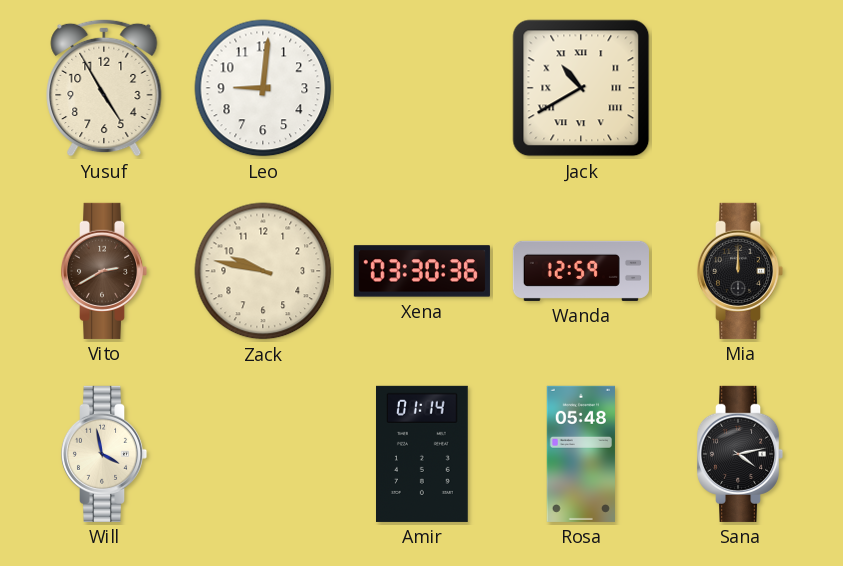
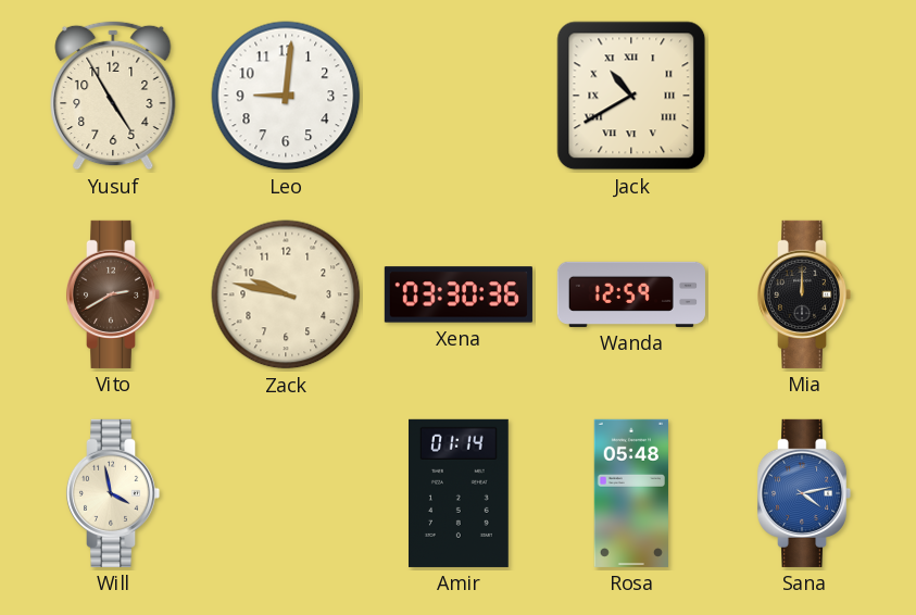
Sana dial: black -> blue
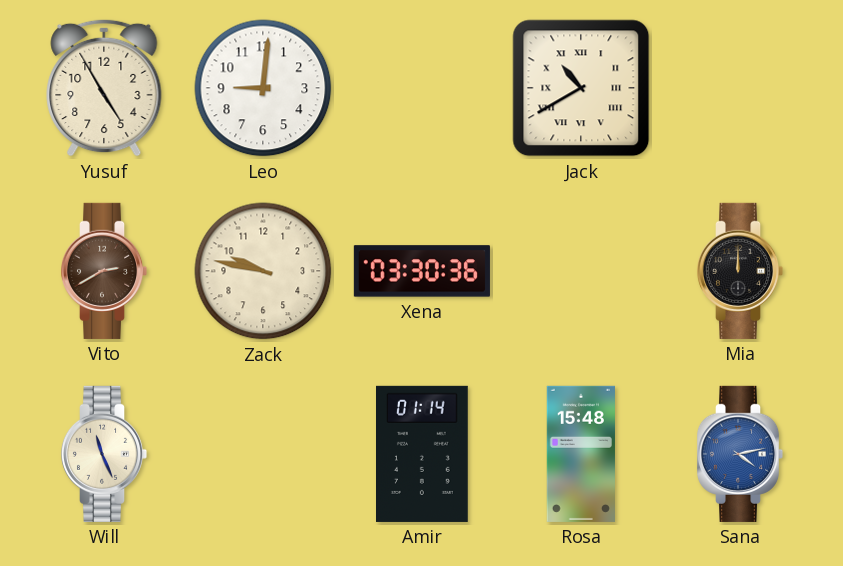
Wanda: 12:59 -> none
Will: 3:58 -> 11:26
Rosa: 05:48 -> 15:48
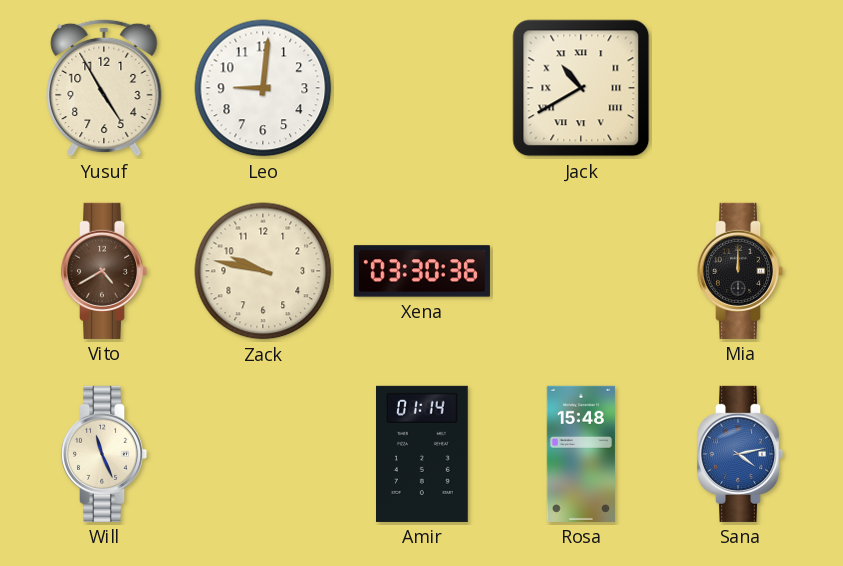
Vito: 2:40 -> 4:40
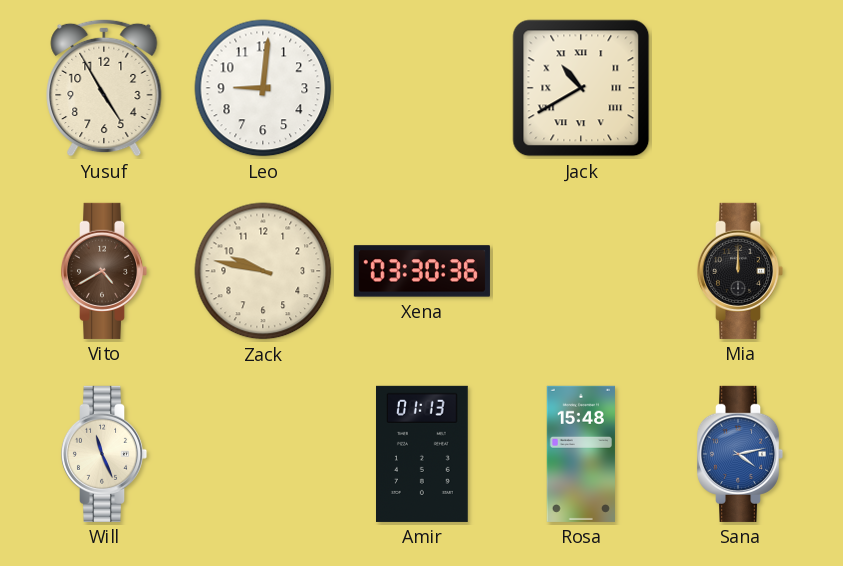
Amir: 01:14 -> 01:13
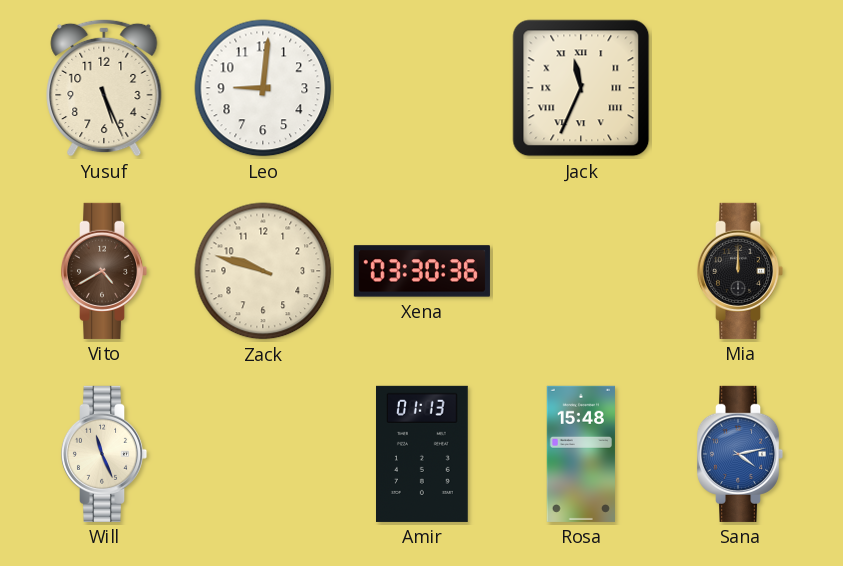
Yusuf: 4:55 -> 5:26
Jack: 10:40 -> 11:34
Zack: 9:47 -> 9:48
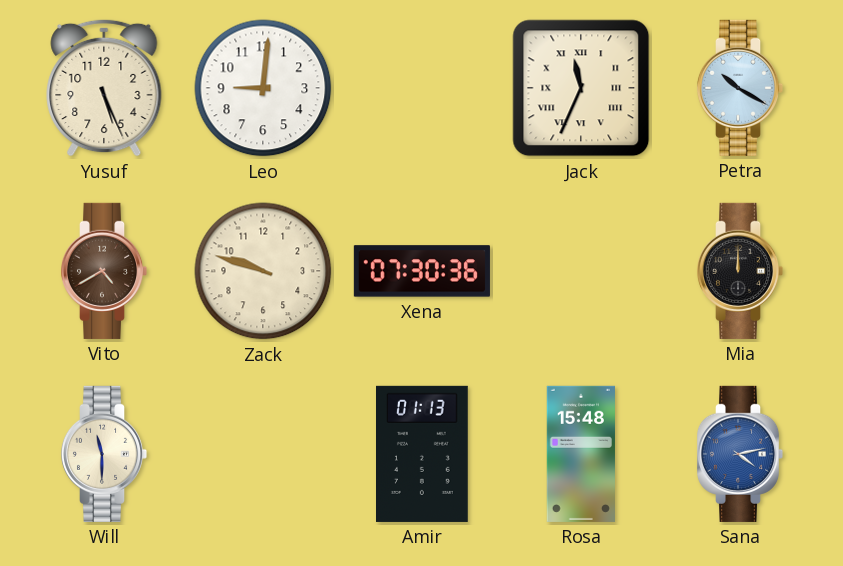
Petra: none -> 10:20
Xena: 03:30 -> 07:30
Will: 11:26 -> 11:30
